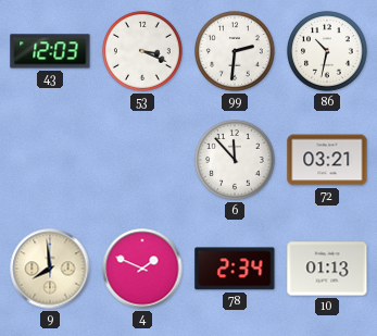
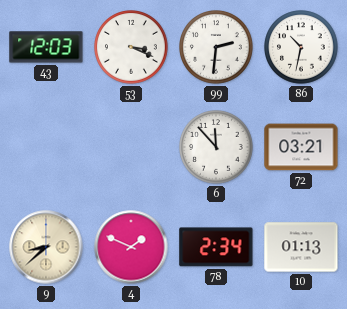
9: 7:59 -> 8:38
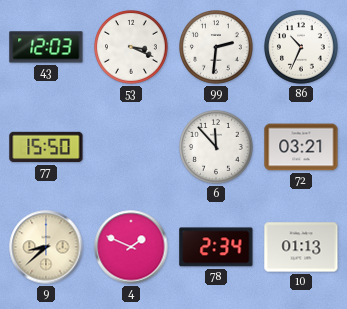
86: 10:32 -> 10:34
77: none -> 15:50
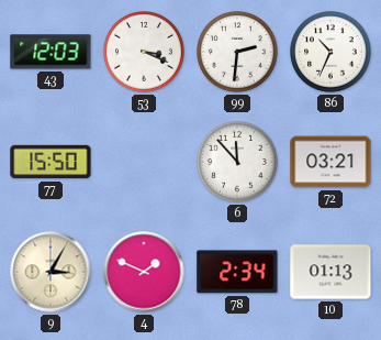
9: 8:38 -> 3:05
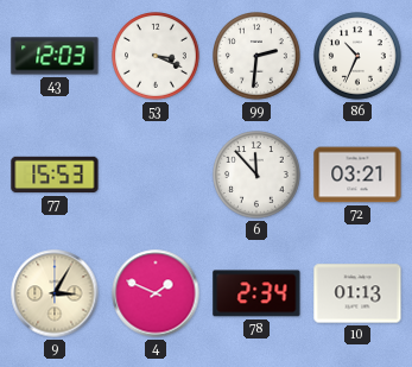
77: 15:50 -> 15:53
